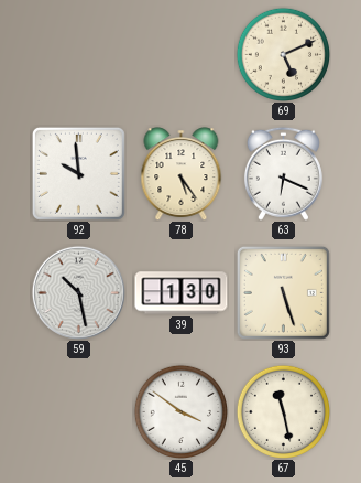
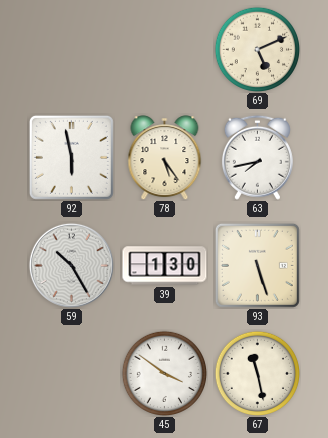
92: 9:59 -> 5:58
63: 6:19 -> 7:43
59: 10:28 -> 10:25
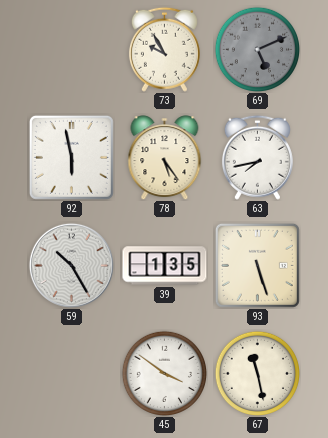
73: none -> 9:55
69 dial: cream -> grey
39: 1:30 -> 1:35
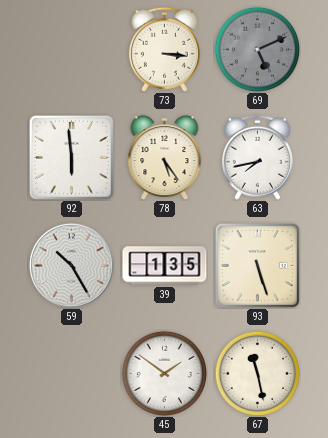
73: 9:55 -> 3:16
92: 5:58 -> 5:59
45: 3:51 -> 1:51
